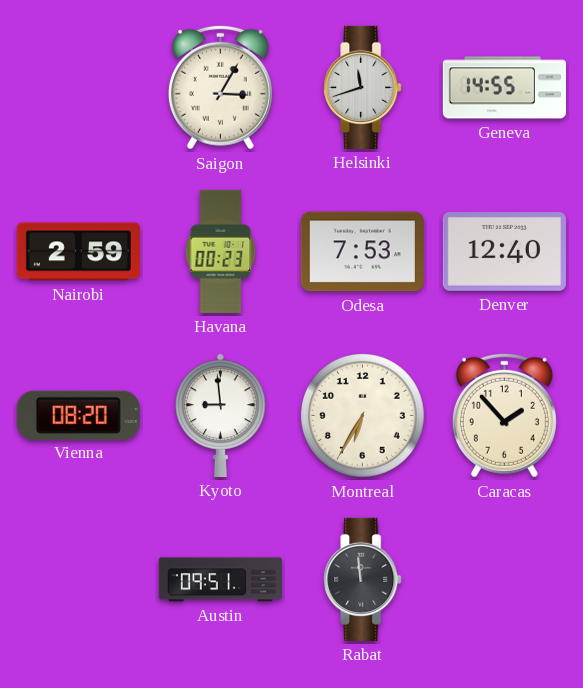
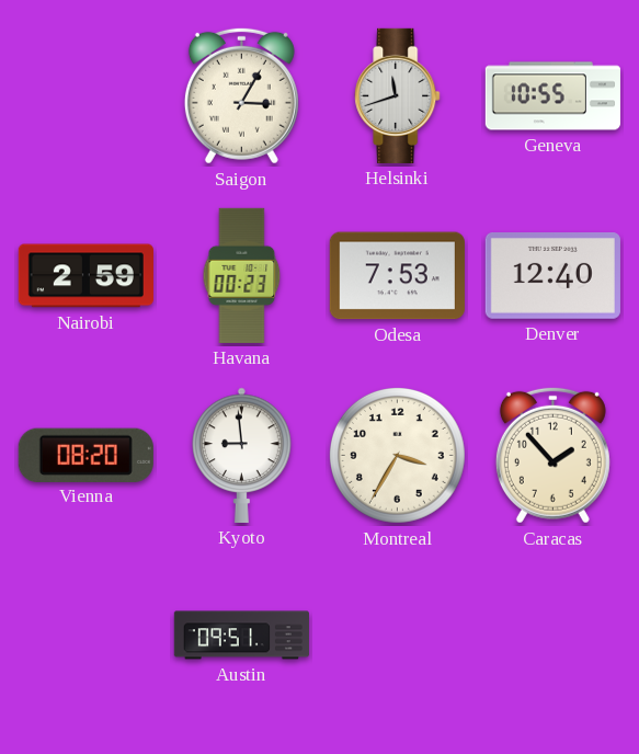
Geneva: 14:55 -> 10:55
Montreal: 6:35 -> 3:35
Rabat: 11:59 -> none
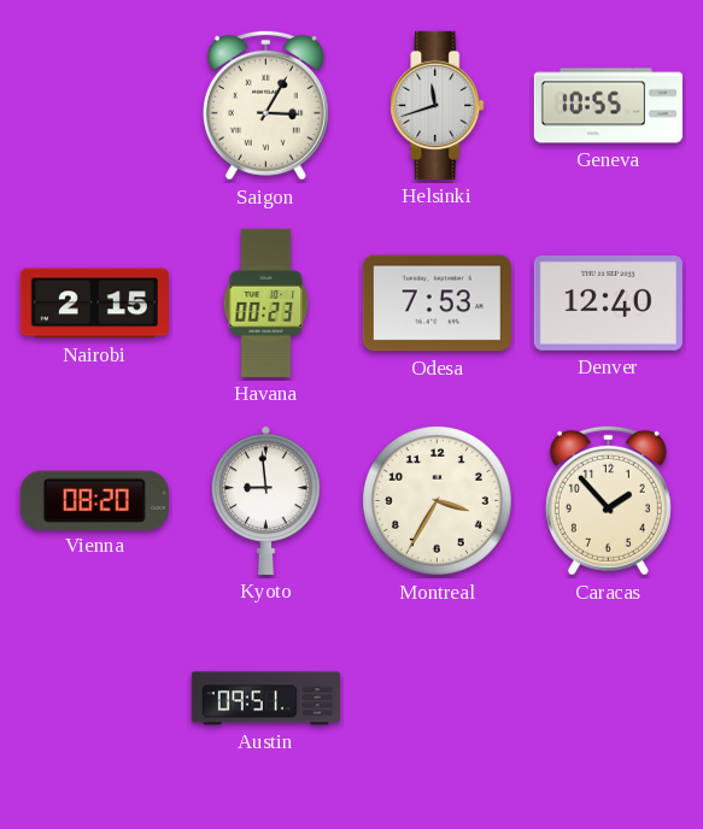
Nairobi: 2:59 -> 2:15
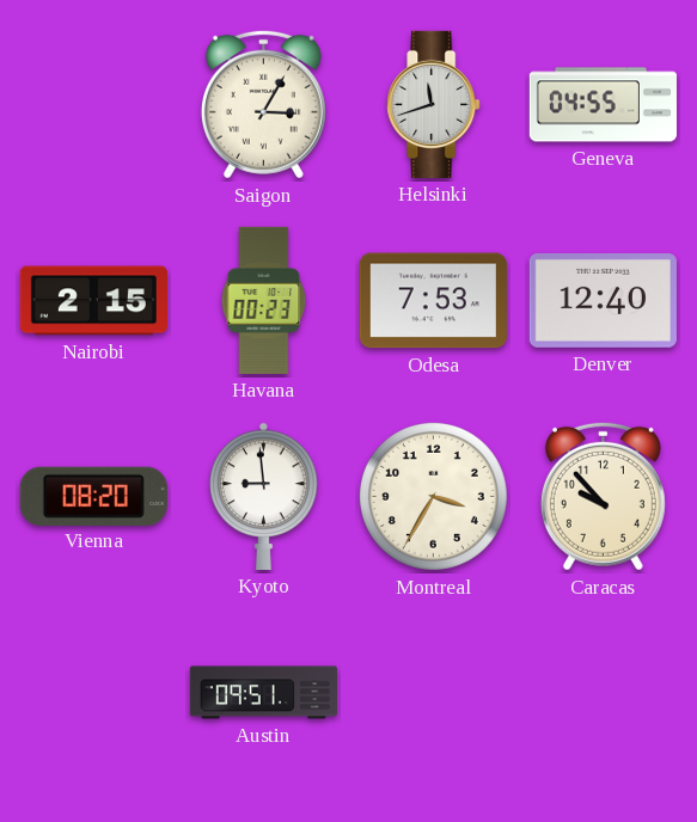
Geneva: 10:55 -> 04:55
Caracas: 1:53 -> 9:53
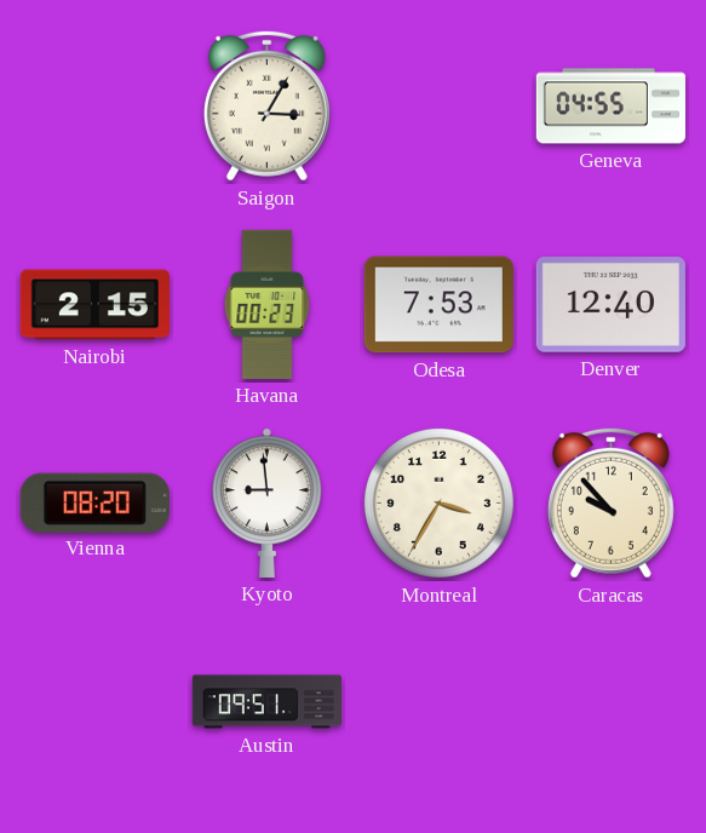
Helsinki: 11:42 -> none
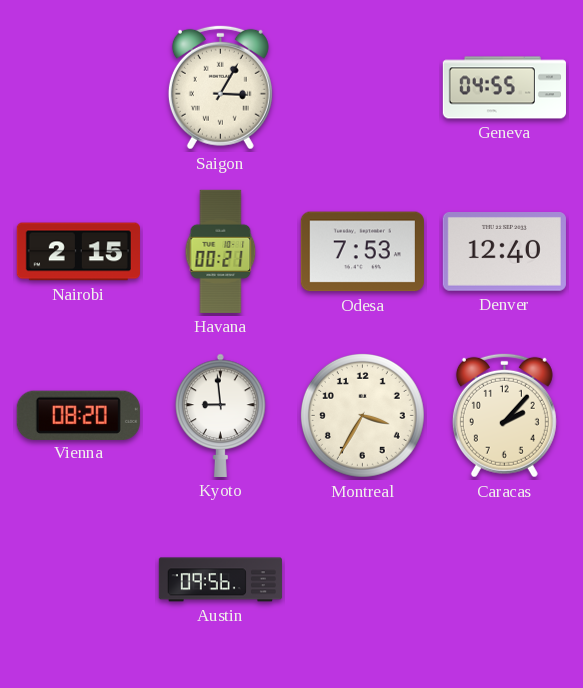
Havana: 00:23 -> 00:21
Caracas: 9:53 -> 2:07
Austin: 09:51 -> 09:56
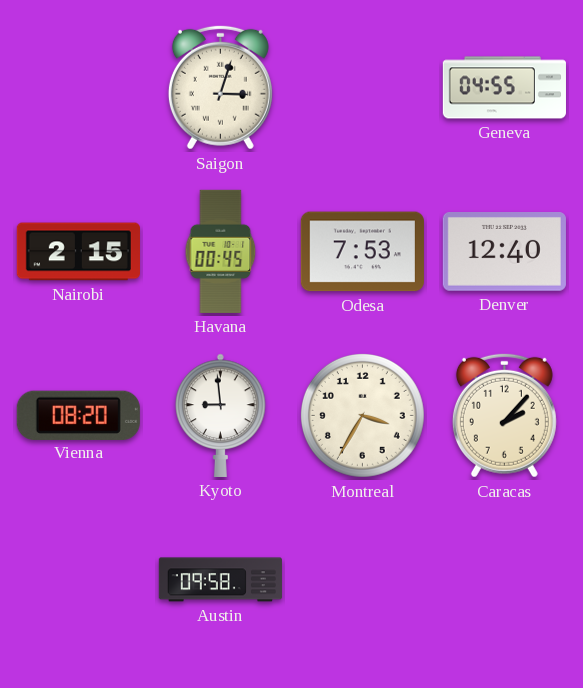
Saigon: 3:05 -> 3:03
Havana: 00:21 -> 00:45
Austin: 09:56 -> 09:58
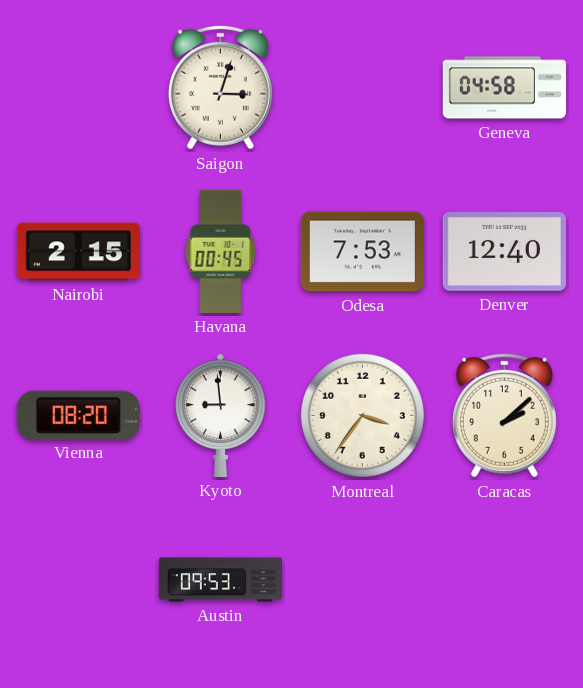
Geneva: 04:55 -> 04:58
Montreal: 3:35 -> 3:36
Caracas: 2:07 -> 2:08
Austin: 09:58 -> 09:53
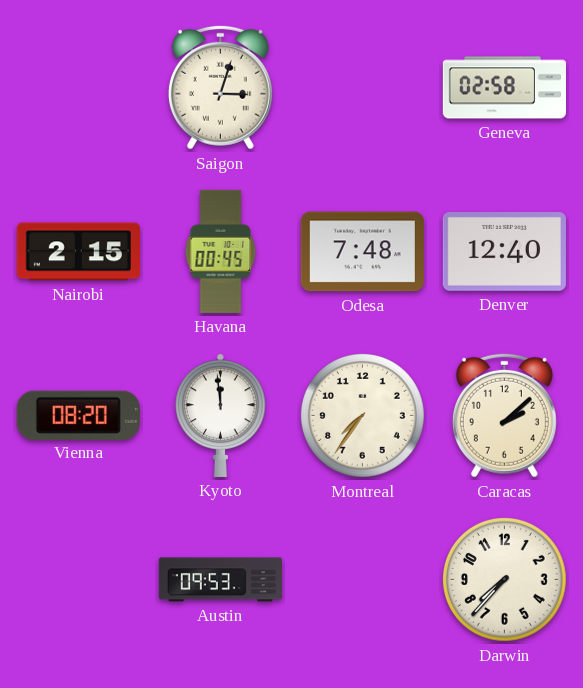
Geneva: 04:58 -> 02:58
Odesa: 7:53 -> 7:48
Kyoto: 8:59 -> 11:59
Montreal: 3:36 -> 7:36
Darwin: none -> 7:37
